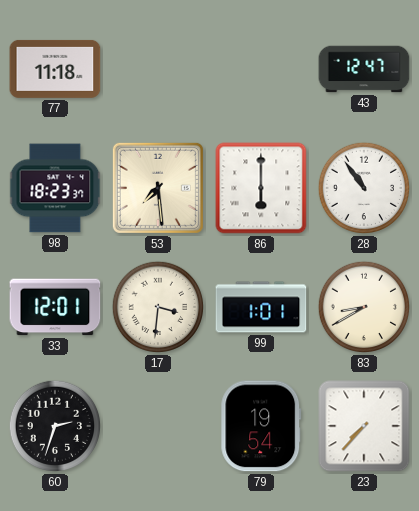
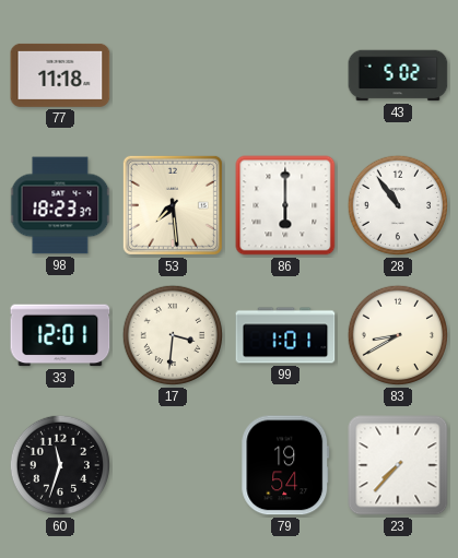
43: 12:47 -> 5:02
60: 2:33 -> 11:33
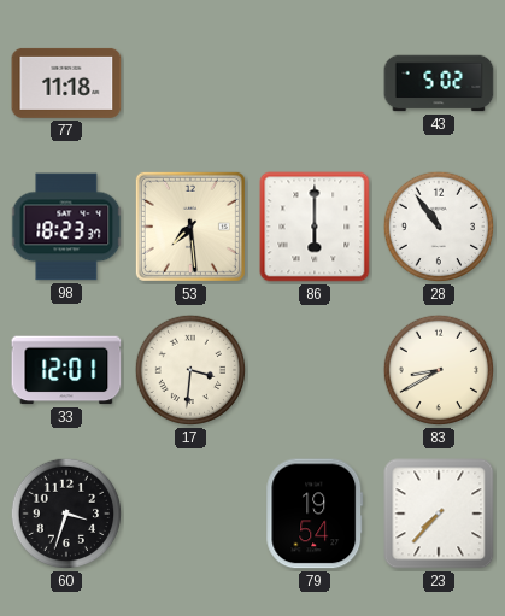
99: 1:01 -> none
60: 11:33 -> 3:33
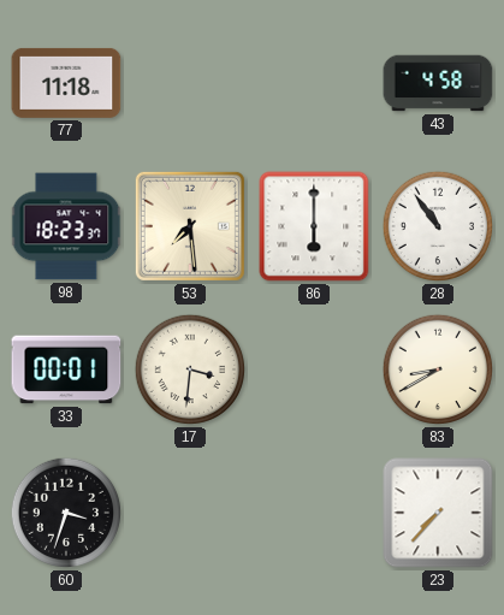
43: 5:02 -> 4:58
33: 12:01 -> 00:01
79: 19:54 -> none
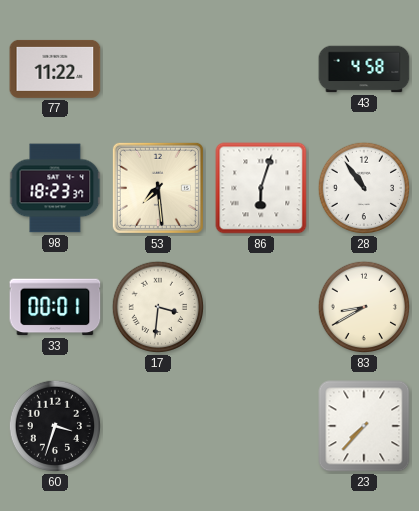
77: 11:18 -> 11:22
86: 6:00 -> 6:03
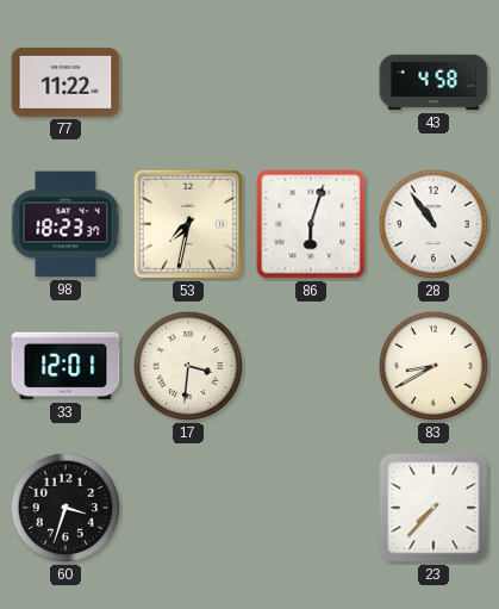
53: 7:29 -> 7:32
33: 00:01 -> 12:01
